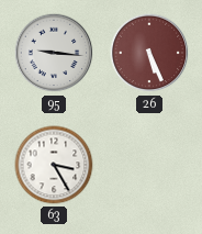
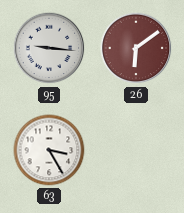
26: 5:26 -> 6:09
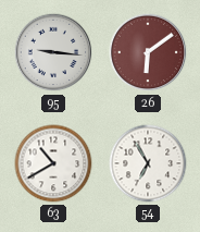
63: 3:25 -> 10:40
54: none -> 6:55
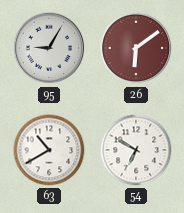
95: 9:16 -> 9:05
54: 6:55 -> 6:50
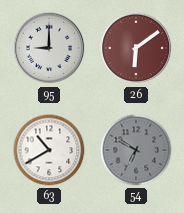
95: 9:05 -> 9:00
54 dial: white -> grey
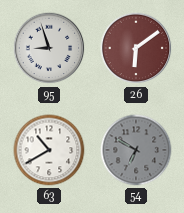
95: 9:00 -> 8:57
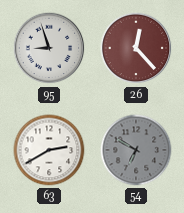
26: 6:09 -> 12:23
63: 10:40 -> 2:40
